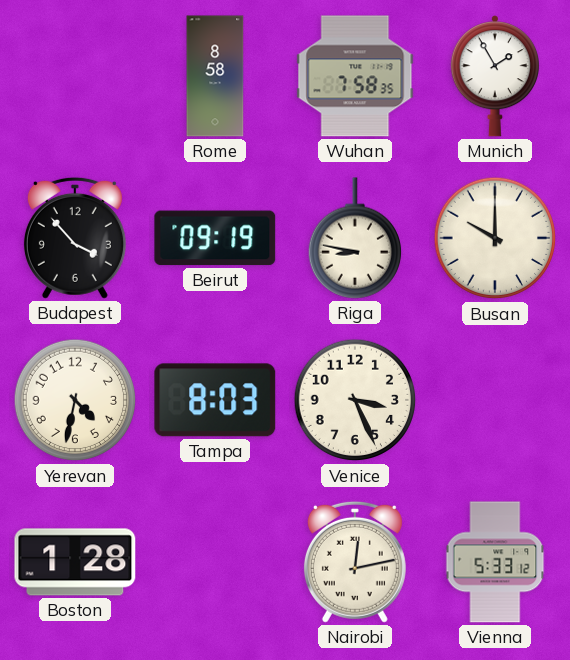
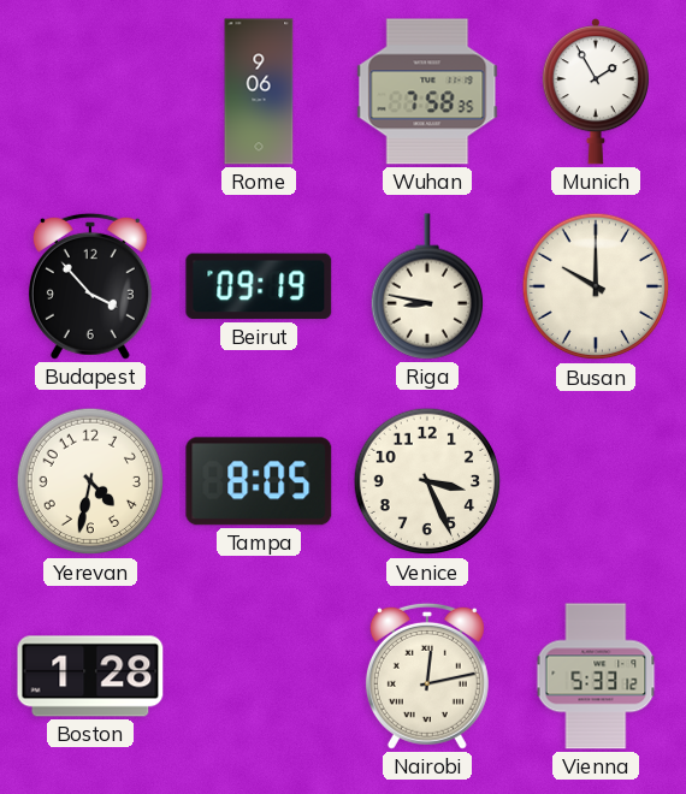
Rome: 8:58 -> 9:06
Tampa: 8:03 -> 8:05
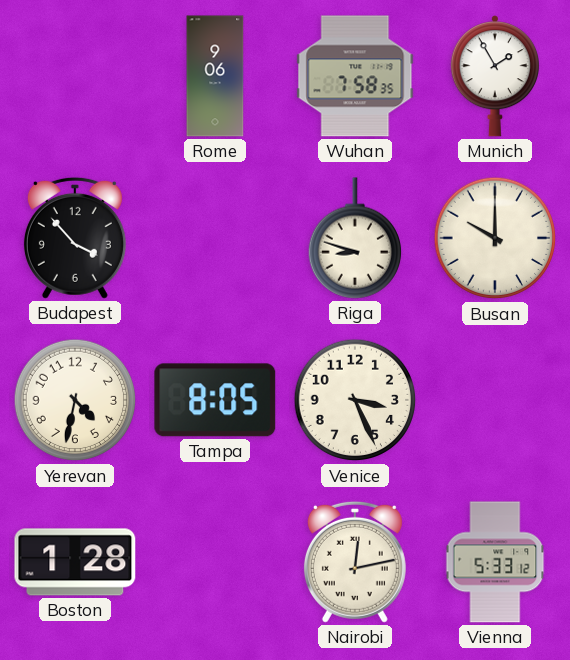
Beirut: 09:19 -> none
Riga: 8:47 -> 8:48
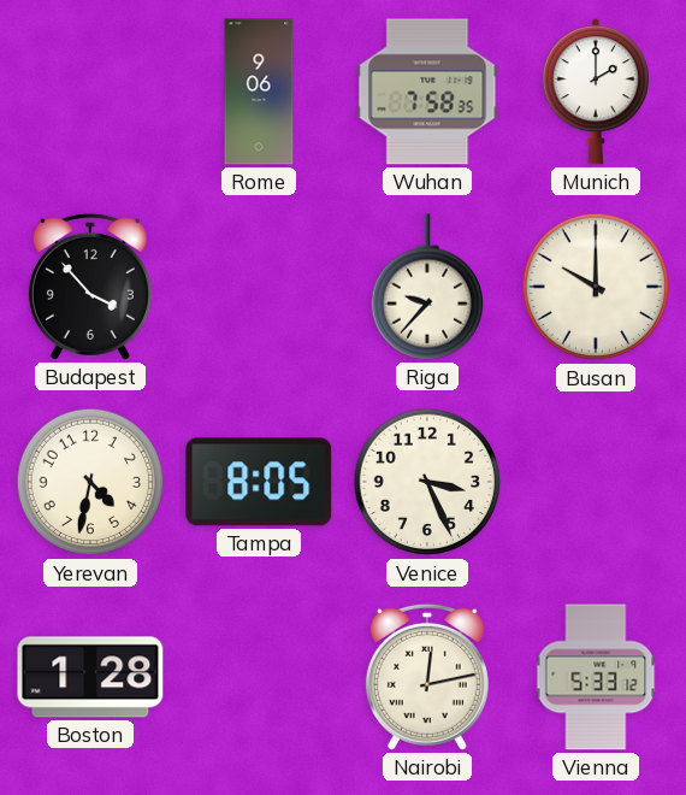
Munich: 1:55 -> 2:00
Riga: 8:48 -> 9:37
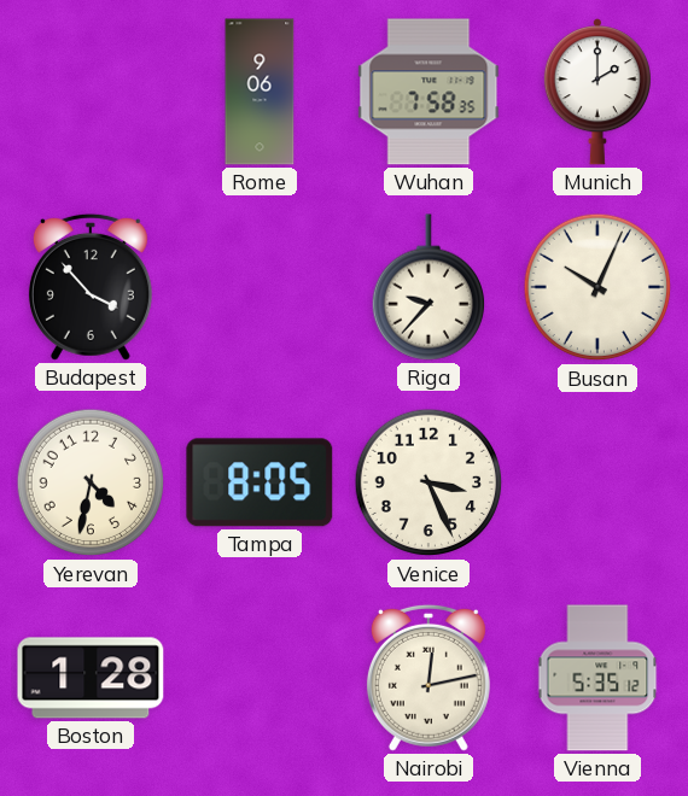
Busan: 10:00 -> 10:04
Vienna: 5:33 -> 5:35
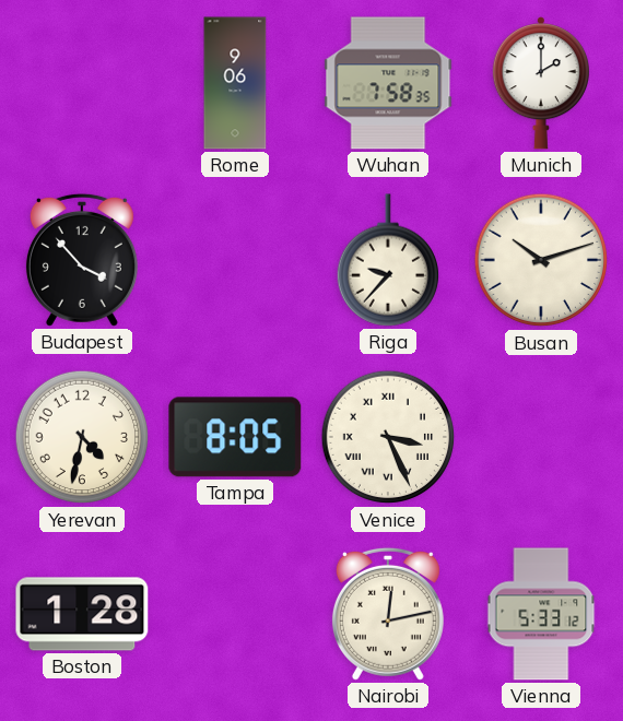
Busan: 10:04 -> 10:12
Venice numerals: Arabic -> Roman
Vienna: 5:35 -> 5:33
